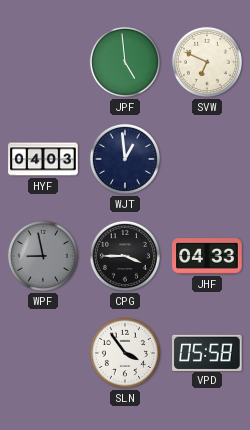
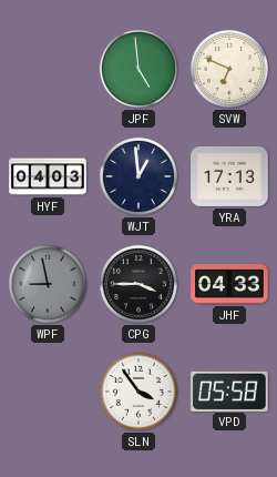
YRA: none -> 17:13
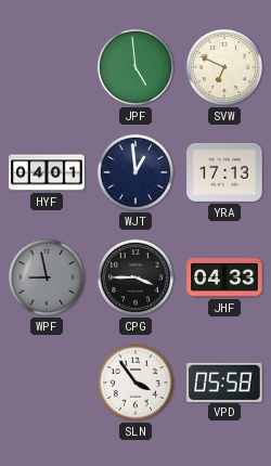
HYF: 04:03 -> 04:01
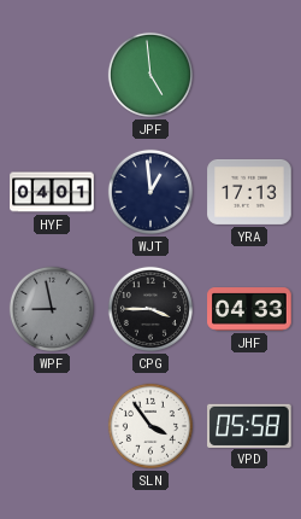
SVW: 6:49 -> none
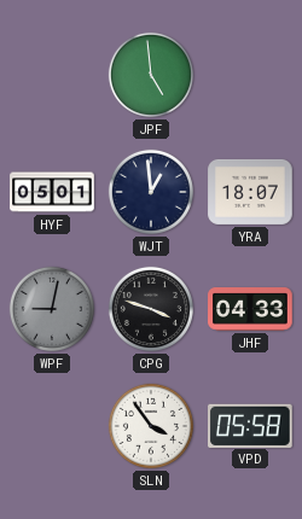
HYF: 04:01 -> 05:01
YRA: 17:13 -> 18:07
WPF: 8:58 -> 9:02
CPG: 3:45 -> 3:48
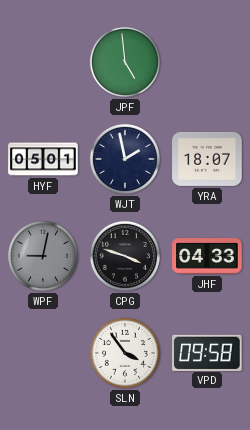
WJT: 12:59 -> 1:58
VPD: 05:58 -> 09:58
